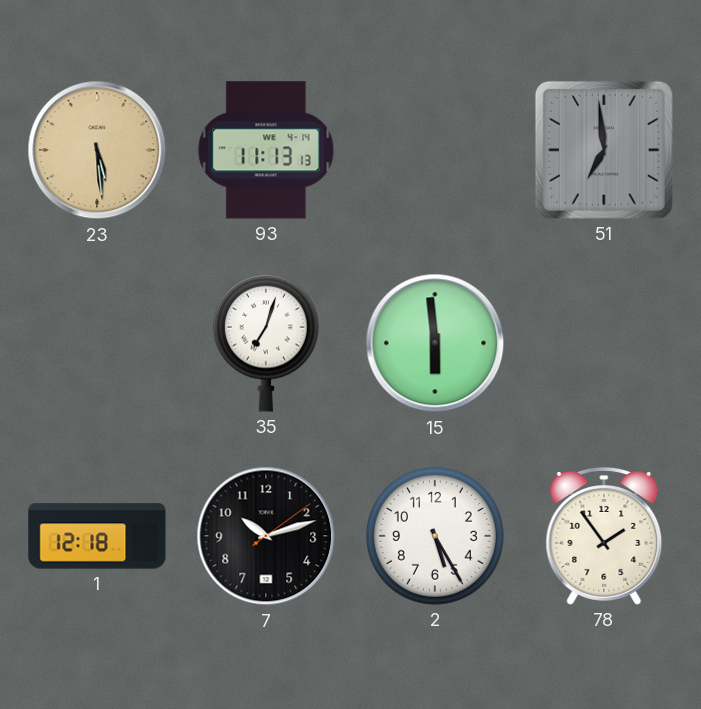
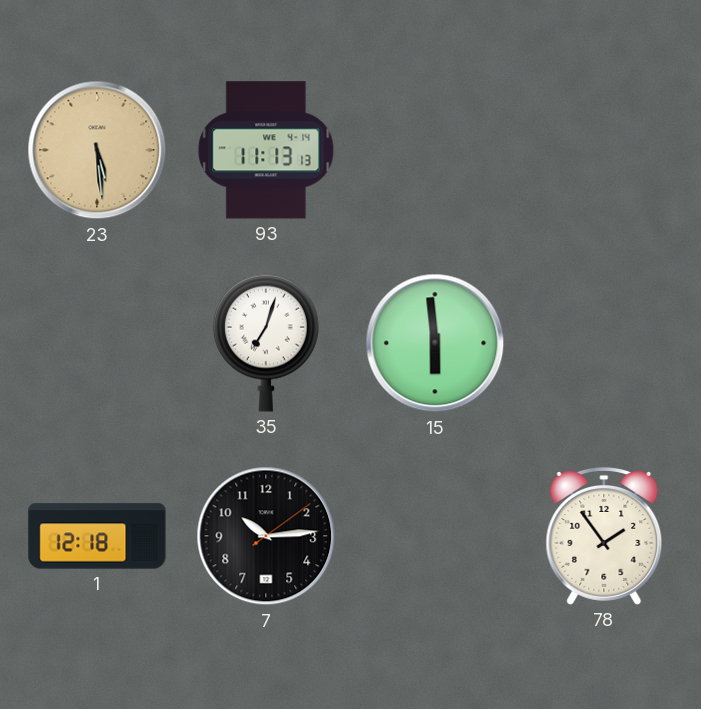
51: 6:59 -> none
7: 10:12 -> 10:14
2: 5:25 -> none
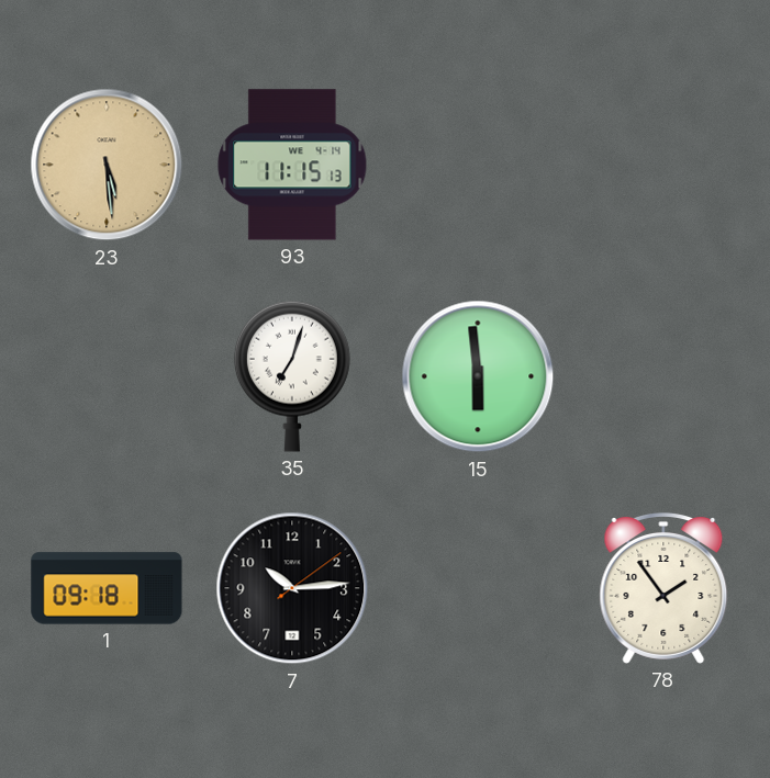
93: 11:13 -> 11:15
1: 12:18 -> 09:18
